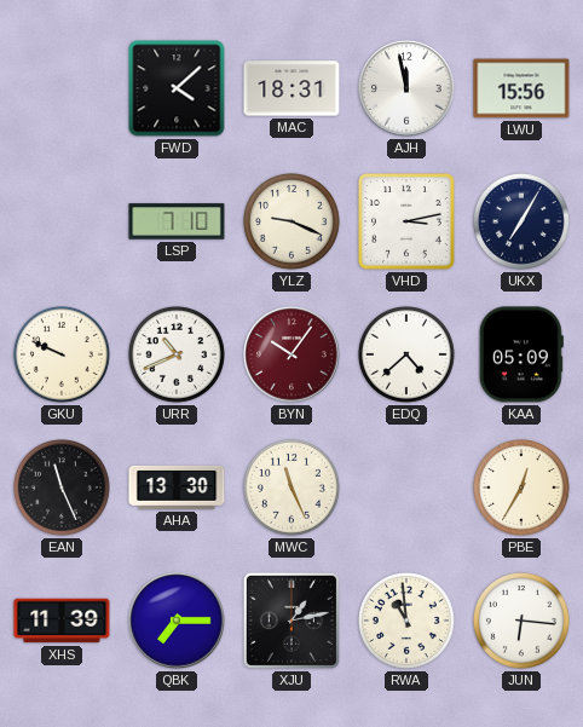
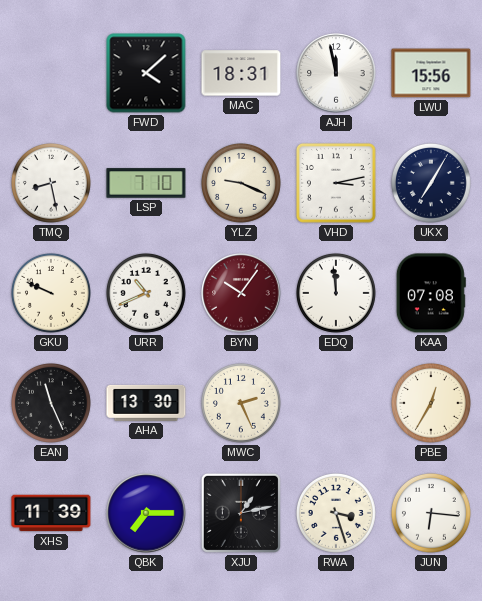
TMQ: none -> 8:28
EDQ: 4:38 -> 11:59
KAA: 05:09 -> 07:08
MWC: 11:26 -> 2:26
RWA: 10:59 -> 3:27
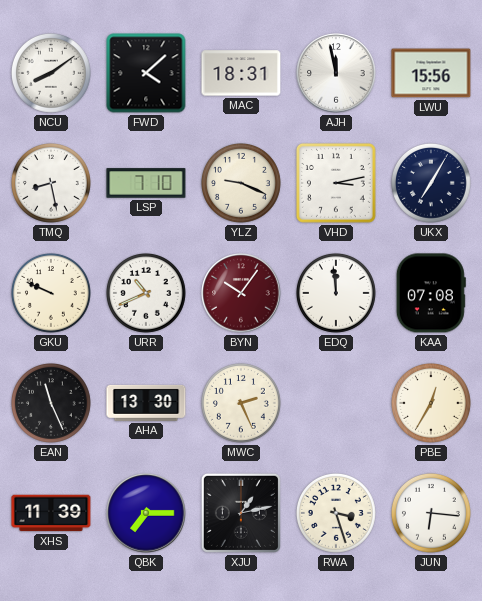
NCU: none -> 8:09
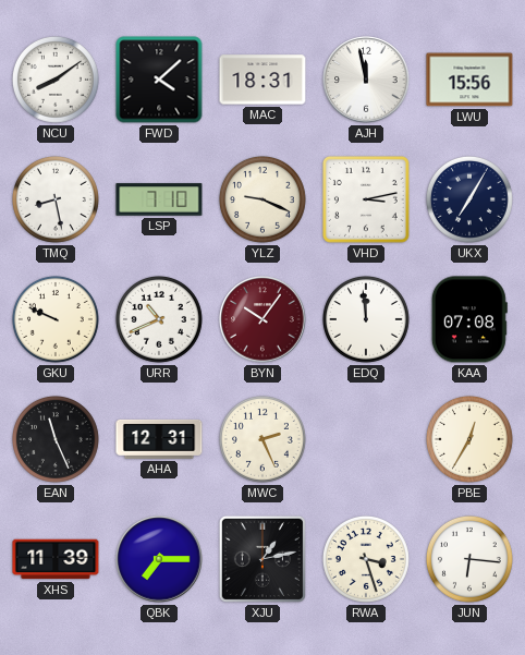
AHA: 13:30 -> 12:31
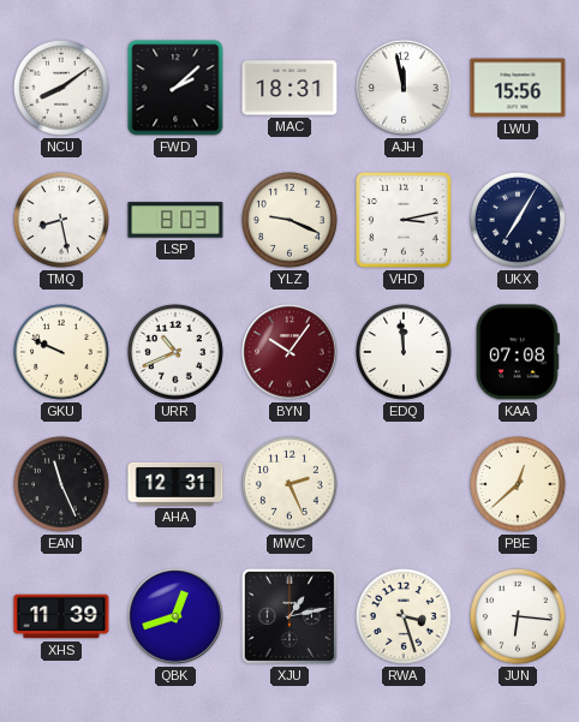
FWD: 4:08 -> 2:08
LSP: 7:10 -> 8:03
PBE: 12:35 -> 12:38
QBK: 7:15 -> 12:42
